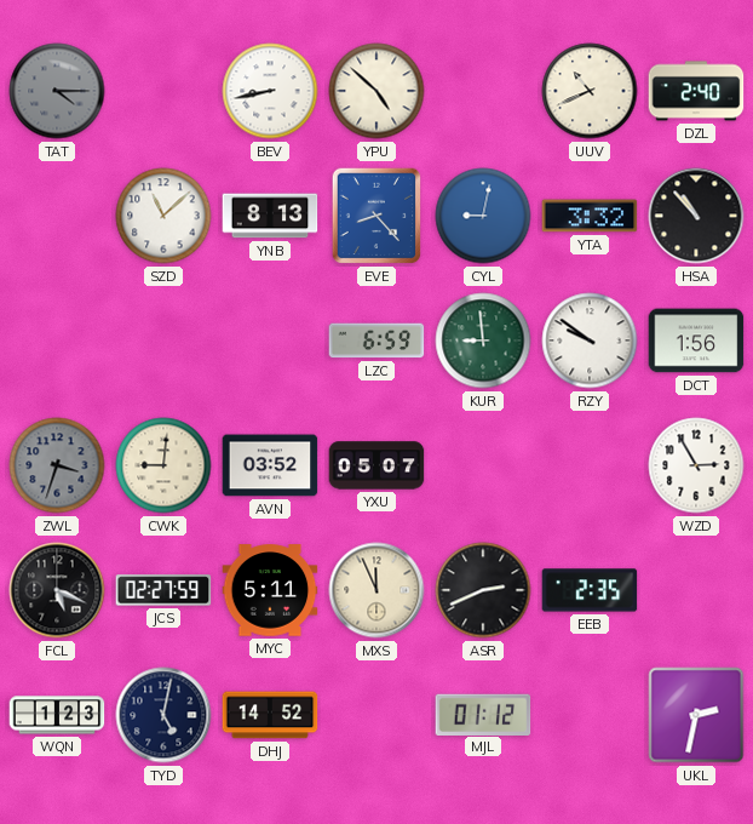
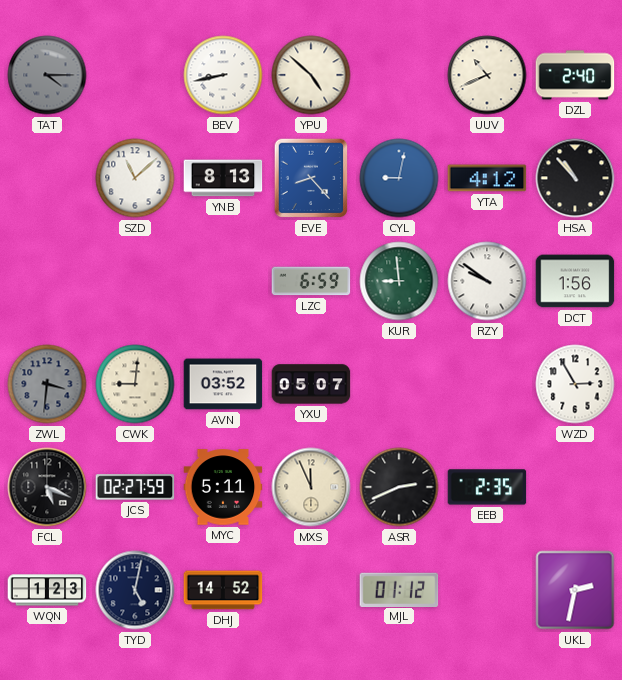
YTA: 3:32 -> 4:12
ZWL: 3:33 -> 3:31
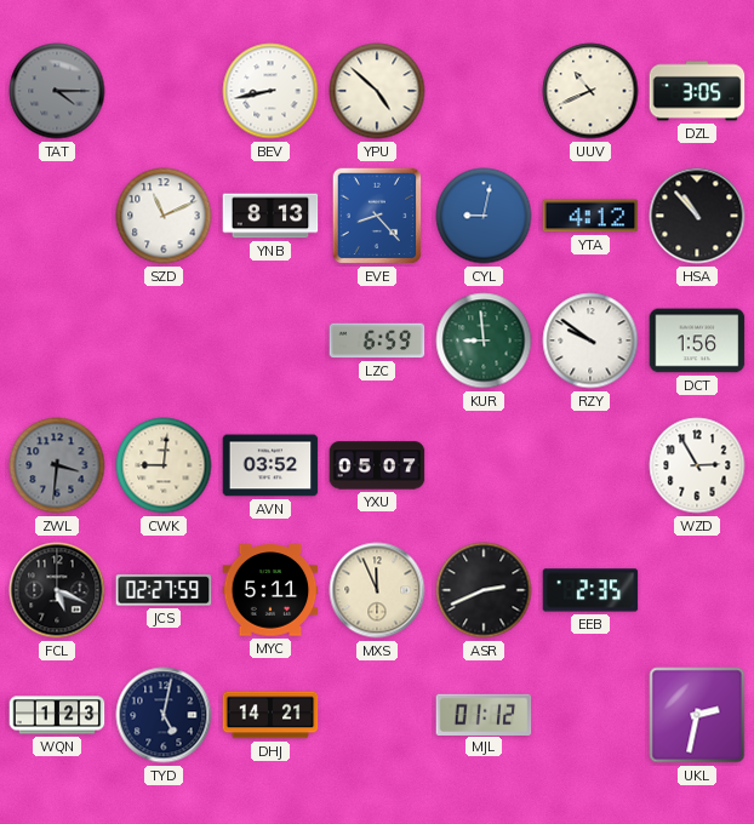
DZL: 2:40 -> 3:05
SZD: 11:08 -> 11:11
DHJ: 14:52 -> 14:21
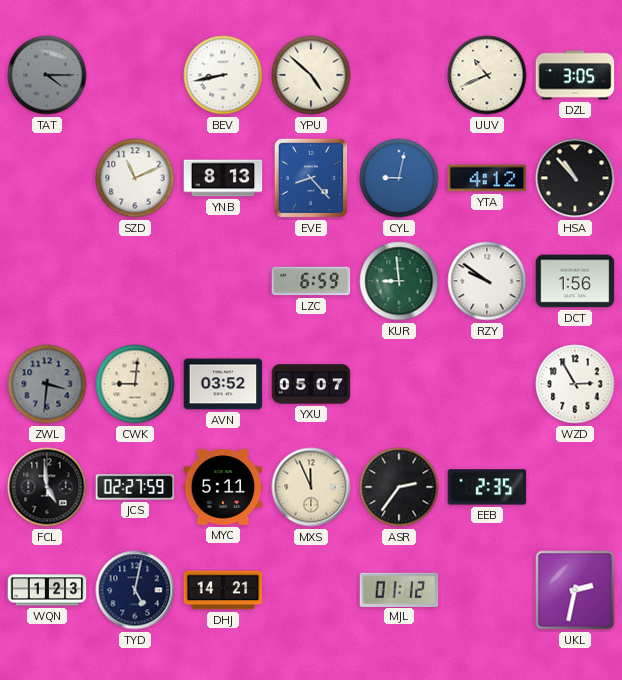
FCL: 5:19 -> 4:59
ASR: 2:41 -> 2:36
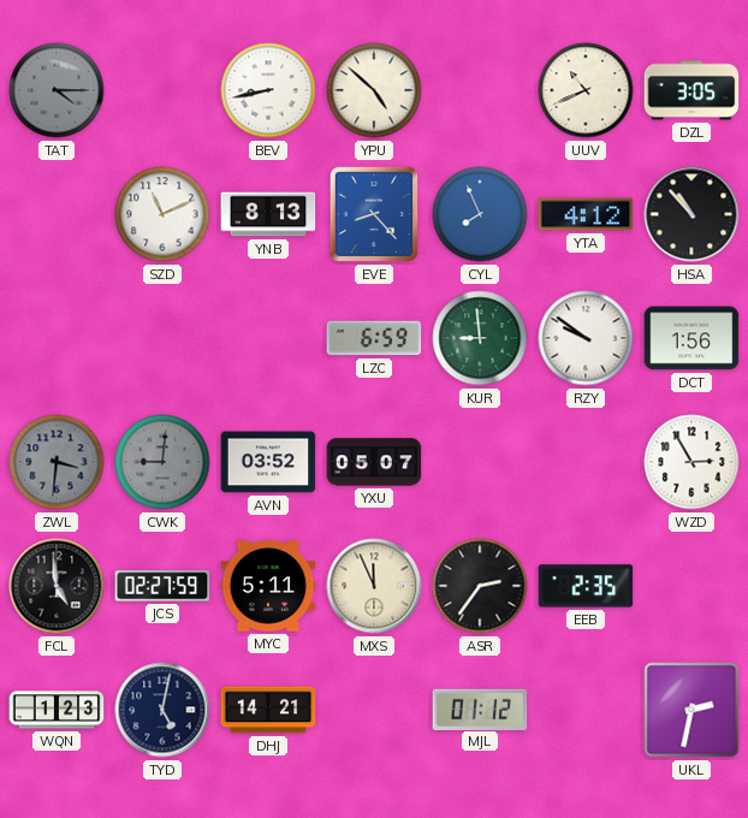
CYL: 9:02 -> 7:56
CWK dial: cream -> grey
